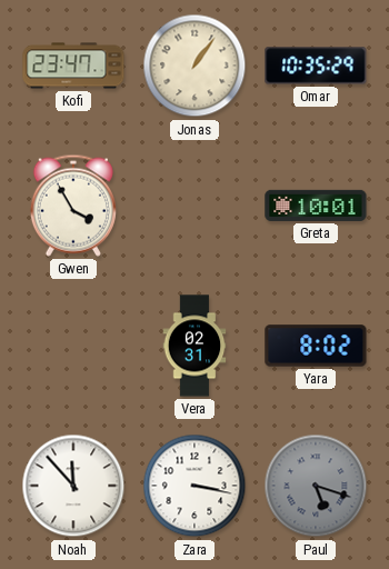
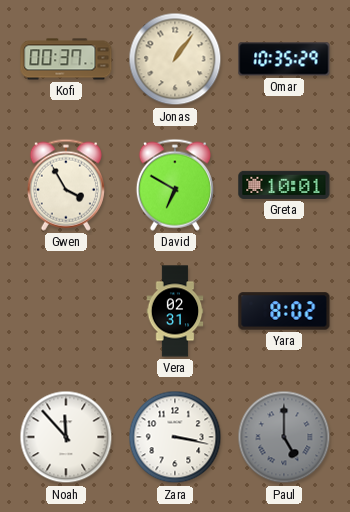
Kofi: 23:47 -> 00:37
David: none -> 6:50
Paul: 5:18 -> 5:00
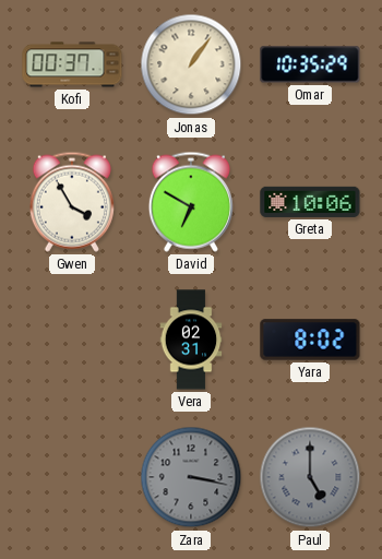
Greta: 10:01 -> 10:06
Noah: 11:53 -> none
Zara dial: white -> grey
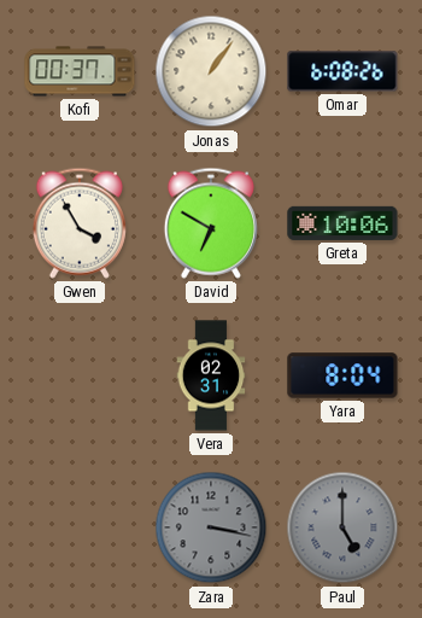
Omar: 10:35 -> 6:08
Yara: 8:02 -> 8:04
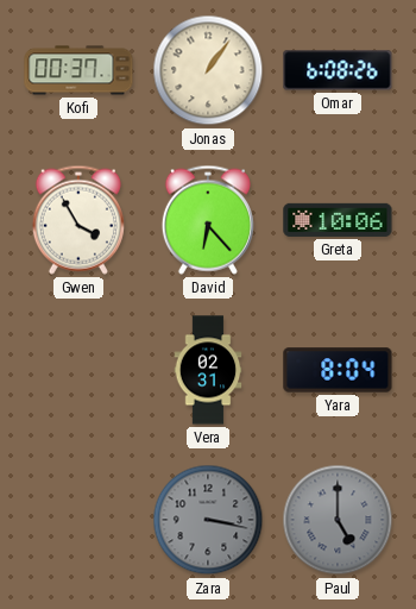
David: 6:50 -> 6:23
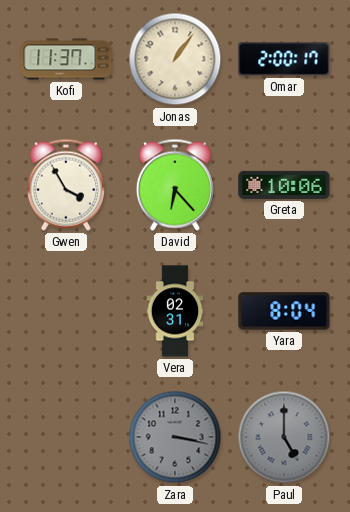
Kofi: 00:37 -> 11:37
Omar: 6:08 -> 2:00
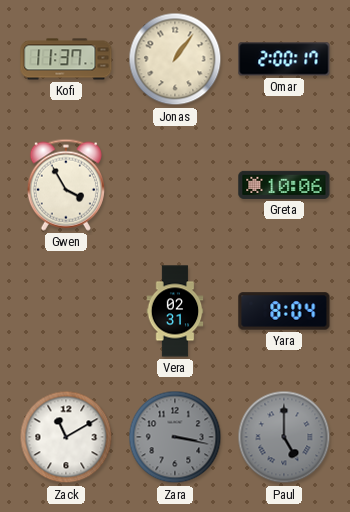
David: 6:23 -> none
Zack: none -> 11:10
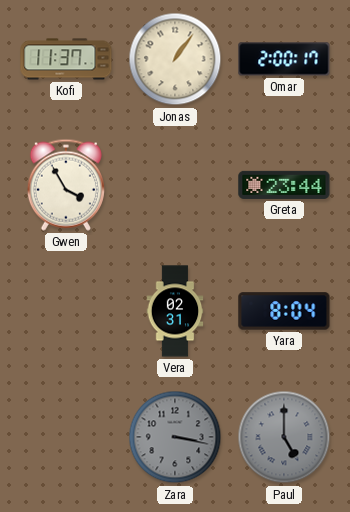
Greta: 10:06 -> 23:44
Zack: 11:10 -> none
